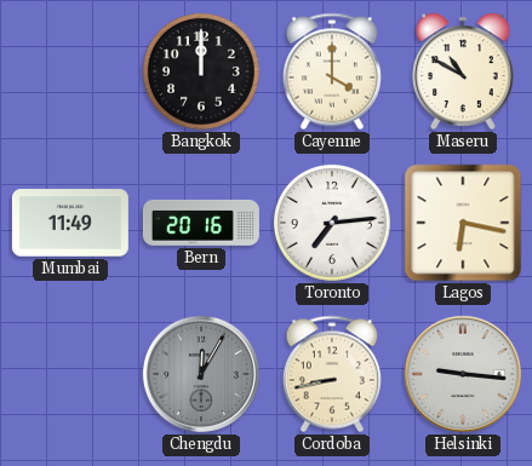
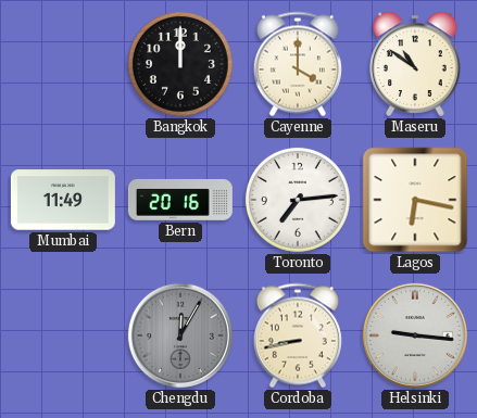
Maseru: 10:50 -> 10:51
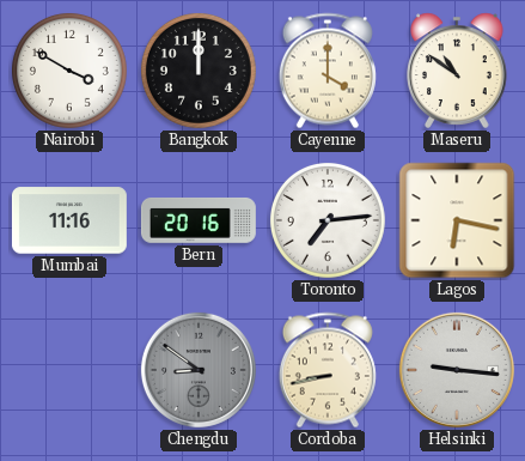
Nairobi: none -> 3:50
Mumbai: 11:49 -> 11:16
Chengdu: 12:05 -> 8:51
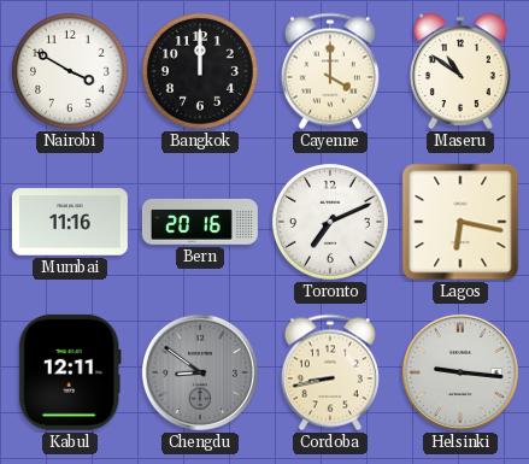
Toronto: 7:14 -> 7:11
Kabul: none -> 12:11
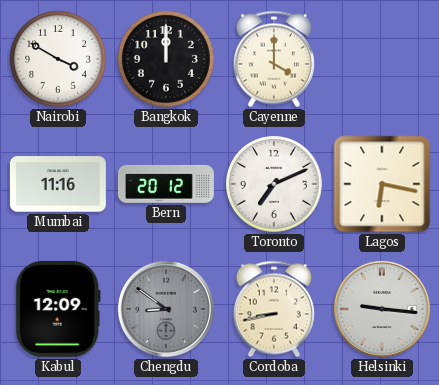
Maseru: 10:51 -> none
Bern: 20:16 -> 20:12
Kabul: 12:11 -> 12:09
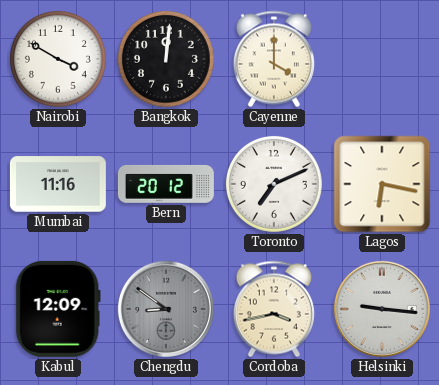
Bangkok: 12:00 -> 12:01
Cordoba: 8:43 -> 3:43
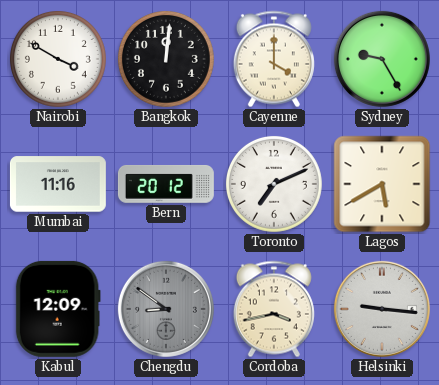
Sydney: none -> 9:25
Lagos: 6:17 -> 5:40
